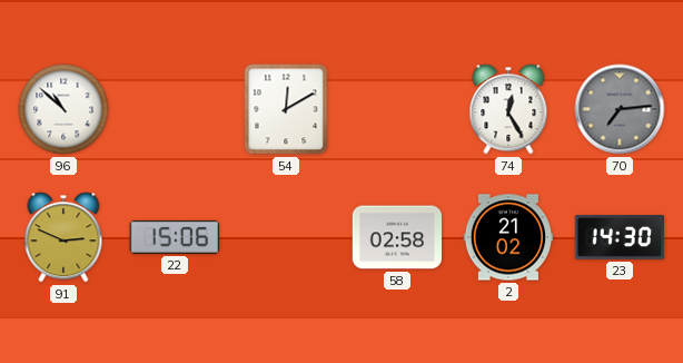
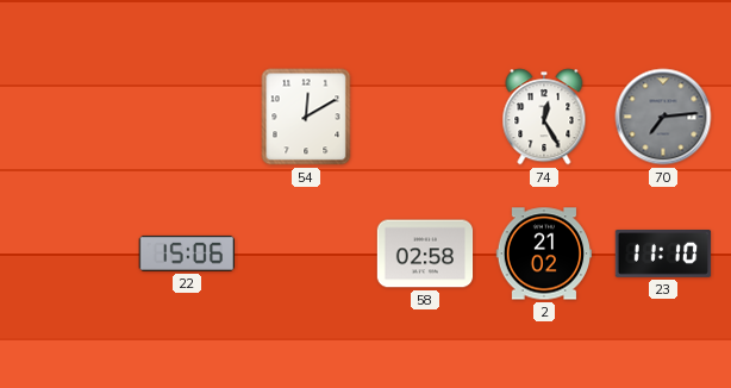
96: 10:52 -> none
91: 2:49 -> none
23: 14:30 -> 11:10
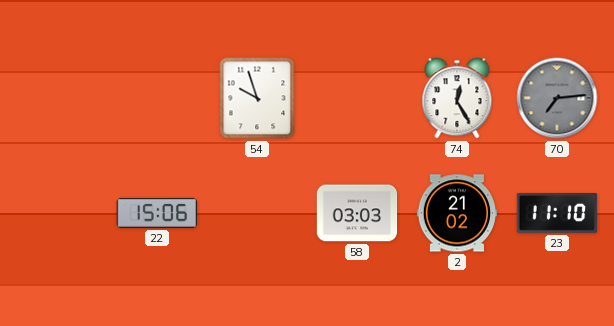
54: 12:10 -> 9:57
58: 02:58 -> 03:03
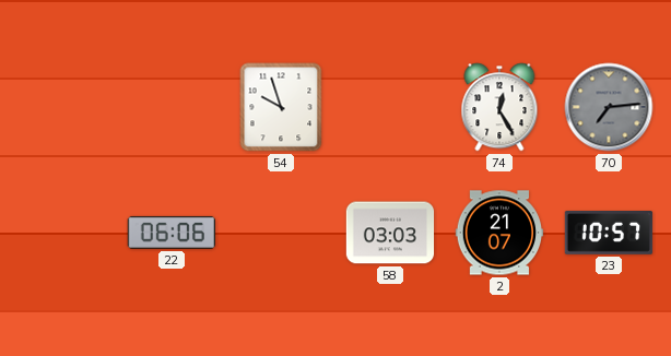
22: 15:06 -> 06:06
2: 21:02 -> 21:07
23: 11:10 -> 10:57
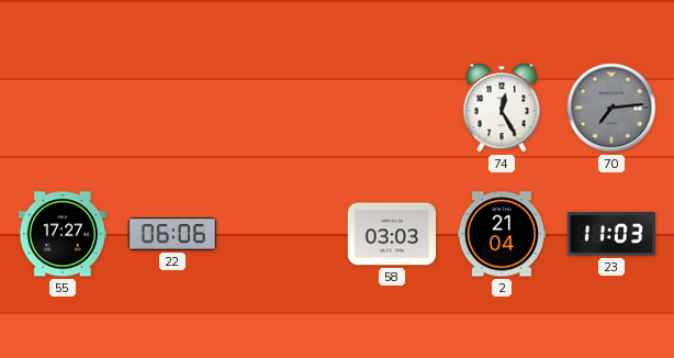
54: 9:57 -> none
55: none -> 17:27
2: 21:07 -> 21:04
23: 10:57 -> 11:03
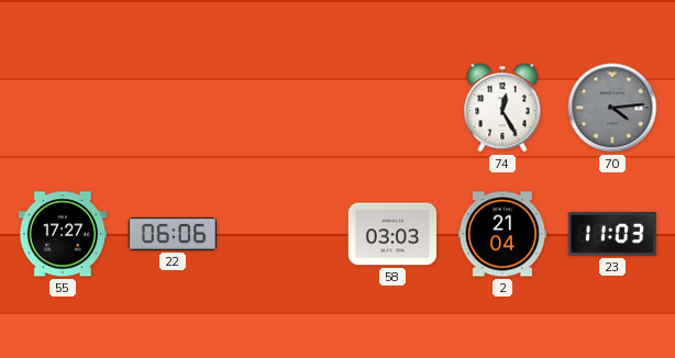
70: 7:14 -> 4:14
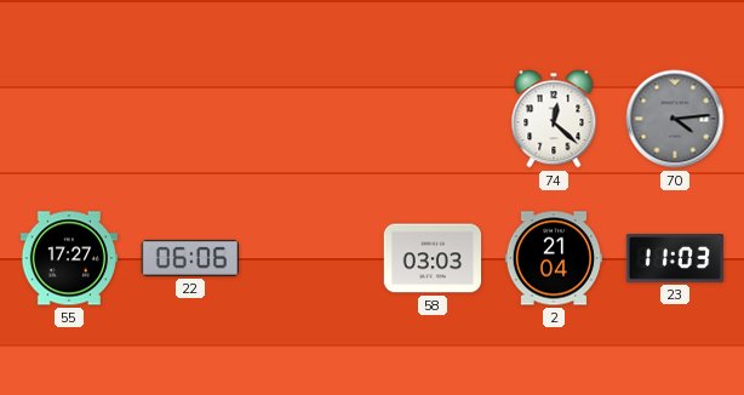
74: 12:25 -> 12:22
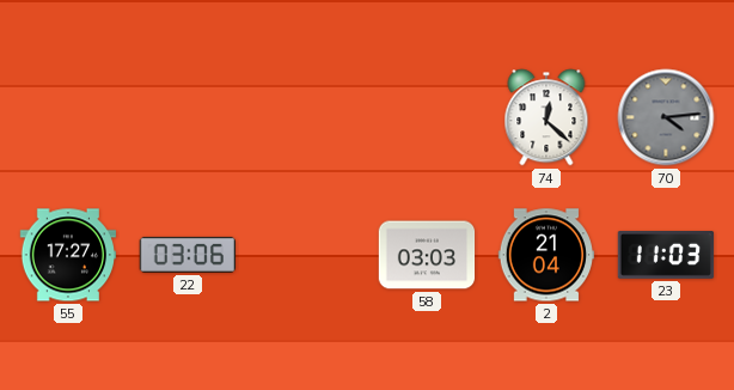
22: 06:06 -> 03:06
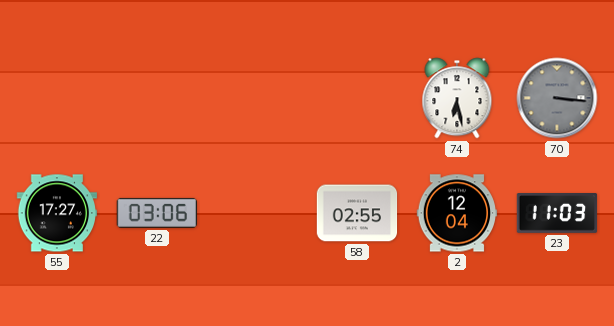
74: 12:22 -> 6:28
70: 4:14 -> 3:16
58: 03:03 -> 02:55
2: 21:04 -> 12:04
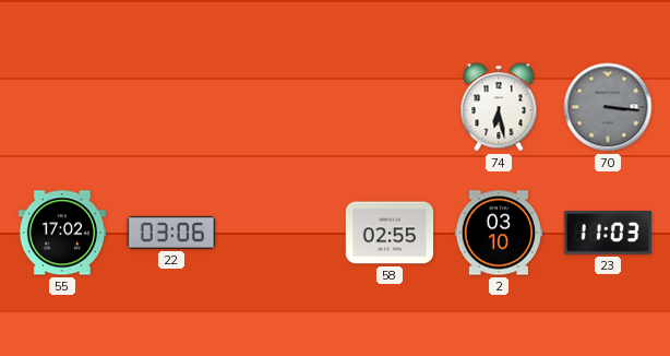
55: 17:27 -> 17:02
2: 12:04 -> 03:10
